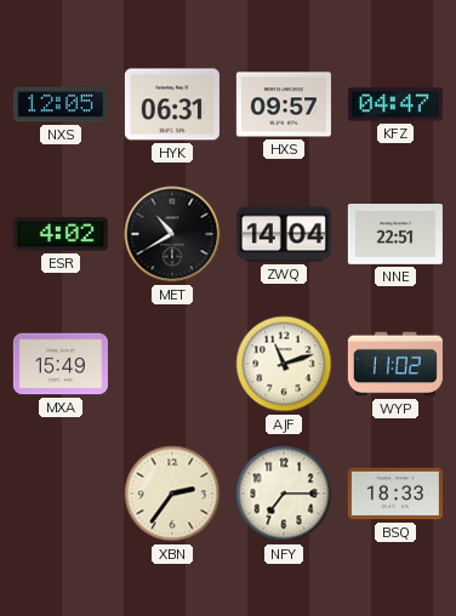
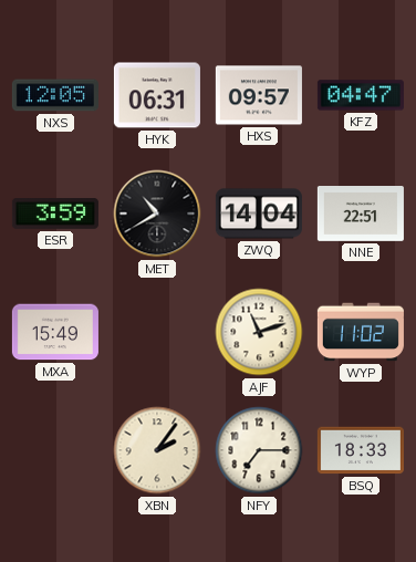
ESR: 4:02 -> 3:59
XBN: 2:36 -> 2:06
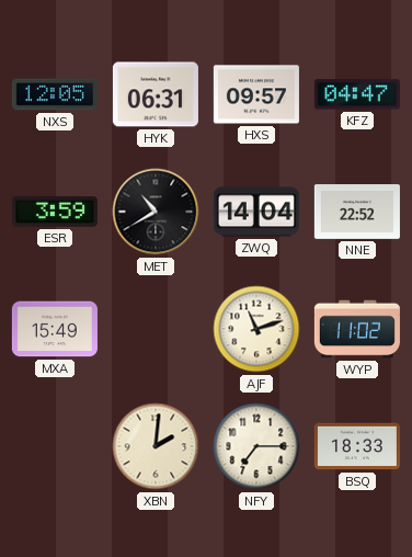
NNE: 22:51 -> 22:52
XBN: 2:06 -> 2:01
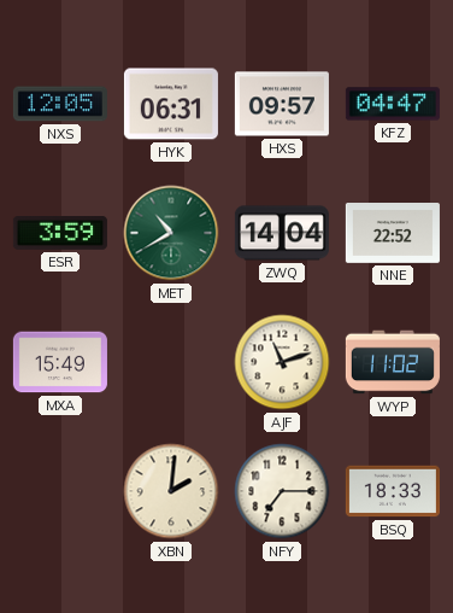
MET dial: black -> green
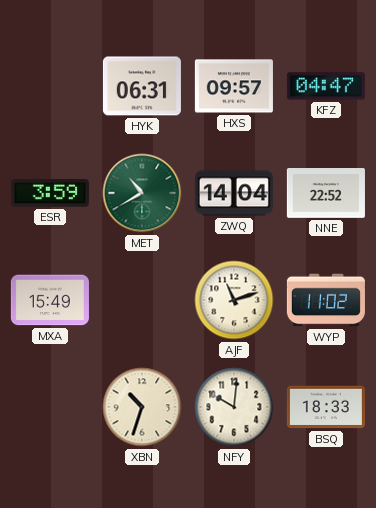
NXS: 12:05 -> none
XBN: 2:01 -> 10:33
NFY: 7:15 -> 10:01
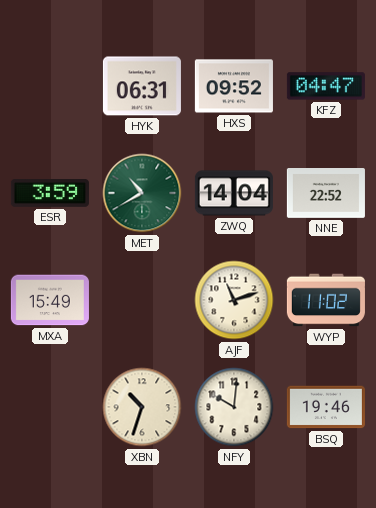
HXS: 09:57 -> 09:52
BSQ: 18:33 -> 19:46
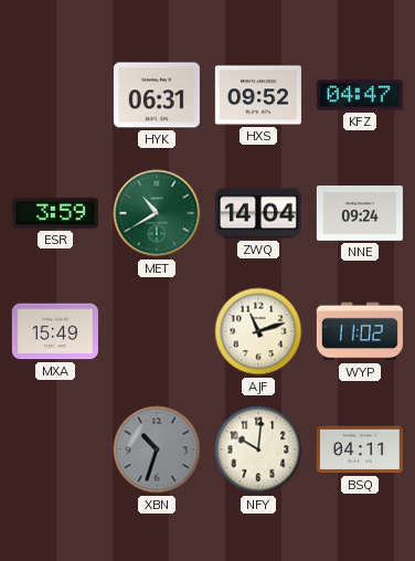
NNE: 22:52 -> 09:24
XBN dial: cream -> grey
BSQ: 19:46 -> 04:11
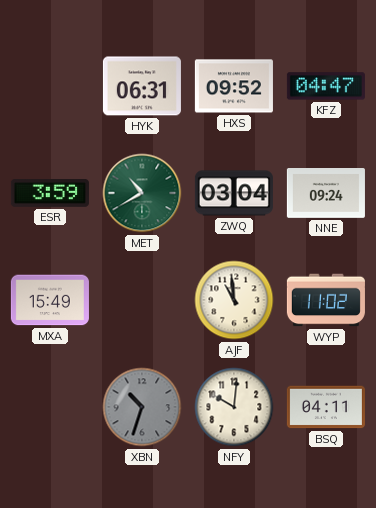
ZWQ: 14:04 -> 03:04
AJF: 11:12 -> 10:59
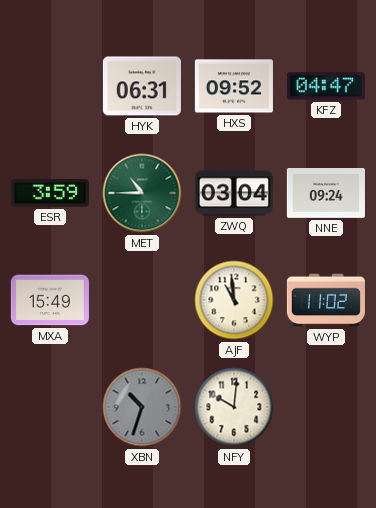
MET: 10:40 -> 10:45
BSQ: 04:11 -> none
